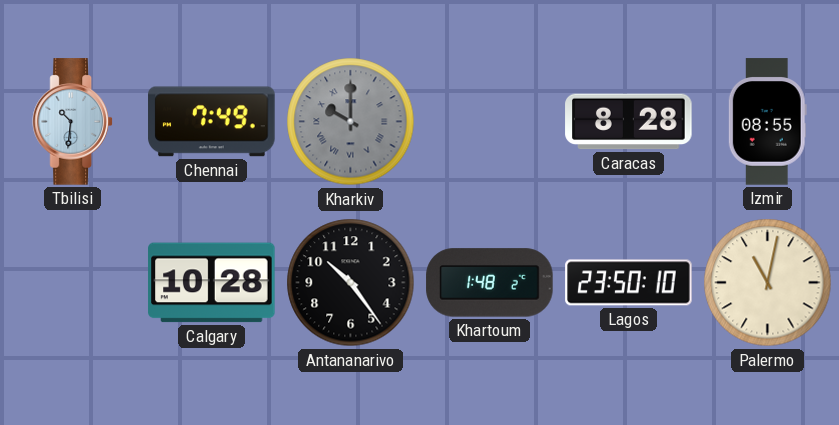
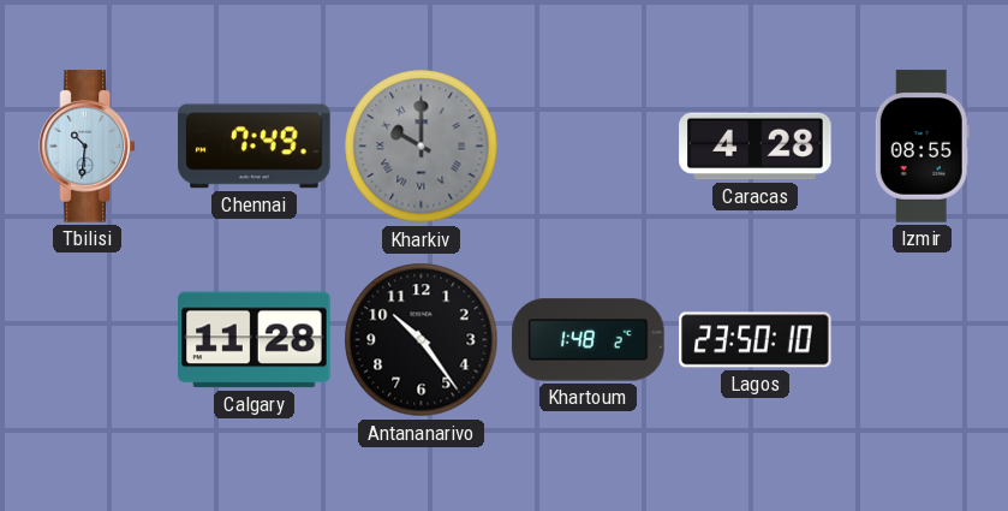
Caracas: 8:28 -> 4:28
Calgary: 10:28 -> 11:28
Palermo: 11:02 -> none
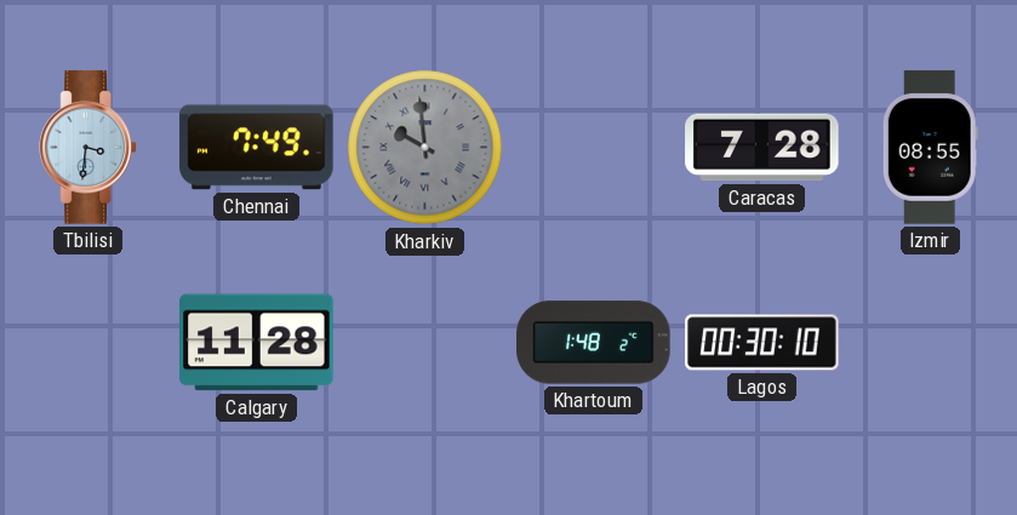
Tbilisi: 10:31 -> 3:31
Kharkiv: 10:00 -> 9:59
Caracas: 4:28 -> 7:28
Antananarivo: 10:24 -> none
Lagos: 23:50 -> 00:30
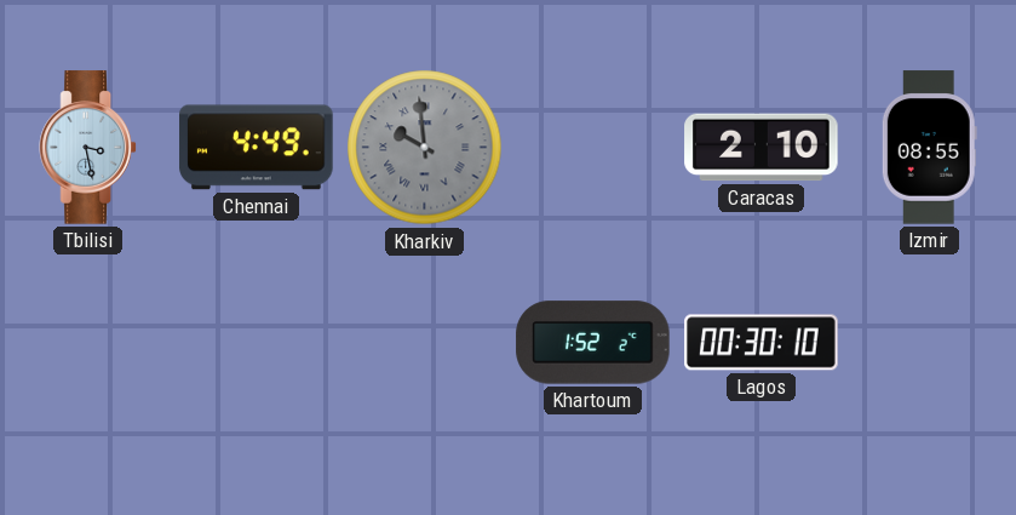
Tbilisi: 3:31 -> 3:28
Chennai: 7:49 -> 4:49
Caracas: 7:28 -> 2:10
Calgary: 11:28 -> none
Khartoum: 1:48 -> 1:52
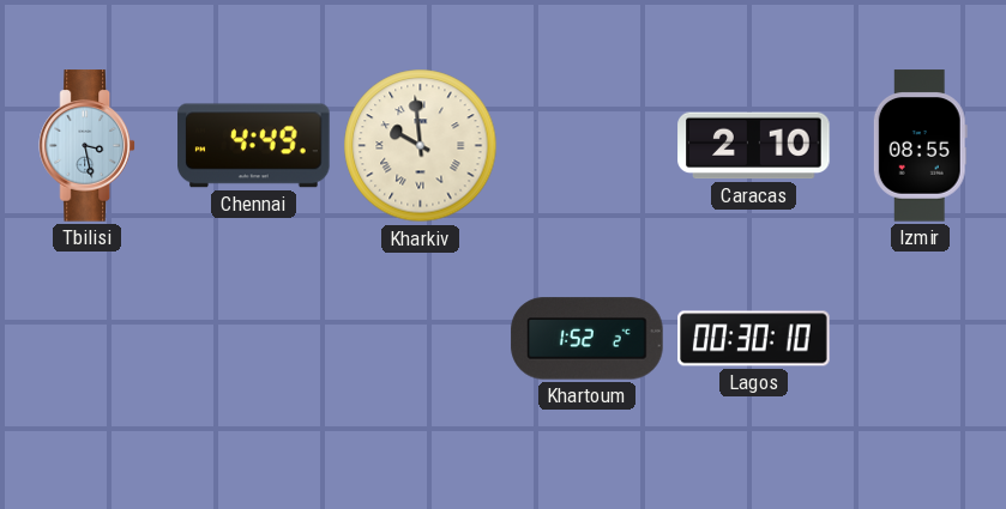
Kharkiv dial: grey -> cream
